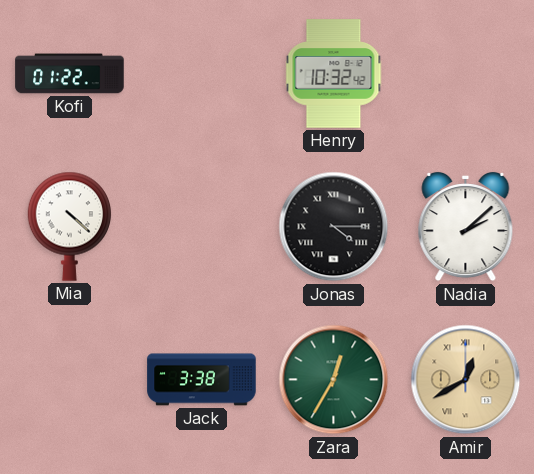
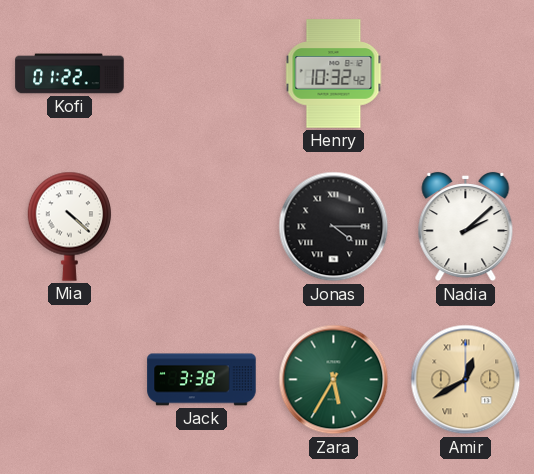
Zara: 12:35 -> 5:35
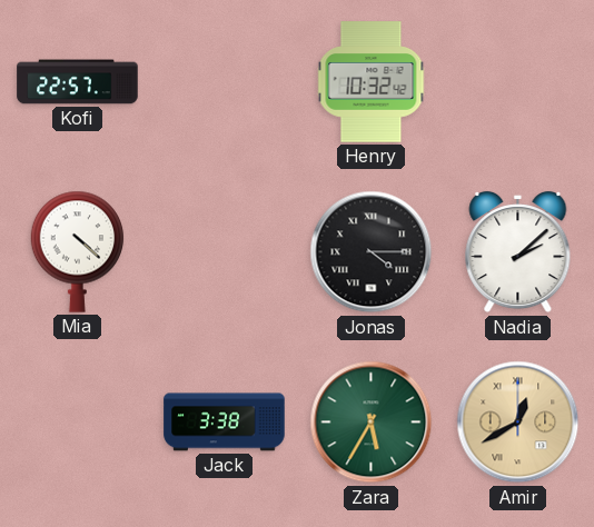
Kofi: 01:22 -> 22:57
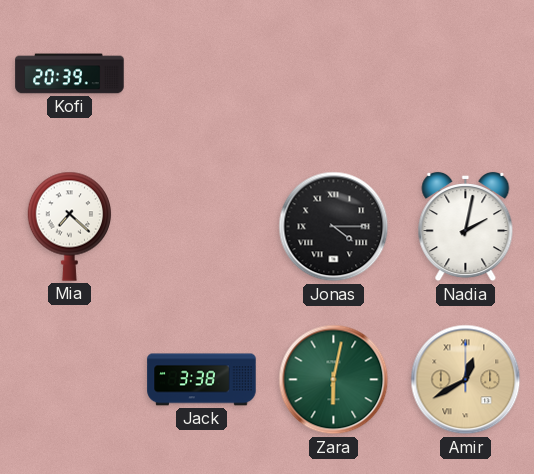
Kofi: 22:57 -> 20:39
Henry: 10:32 -> none
Mia: 4:22 -> 7:22
Nadia: 2:08 -> 2:02
Zara: 5:35 -> 6:02
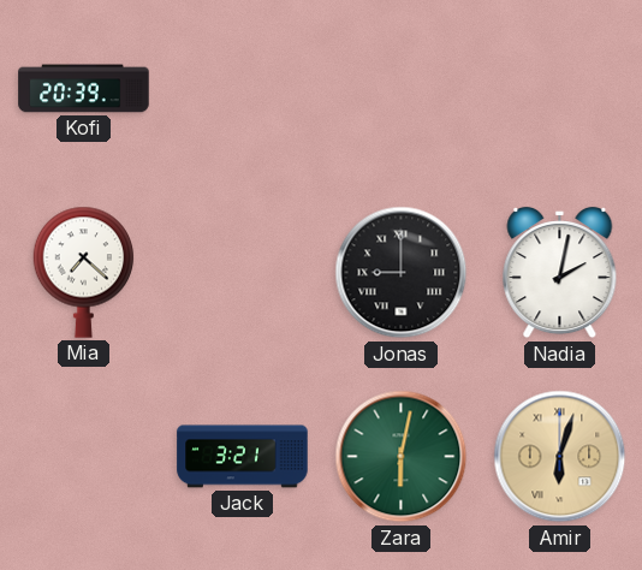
Jonas: 4:15 -> 9:00
Jack: 3:38 -> 3:21
Amir: 12:40 -> 6:03
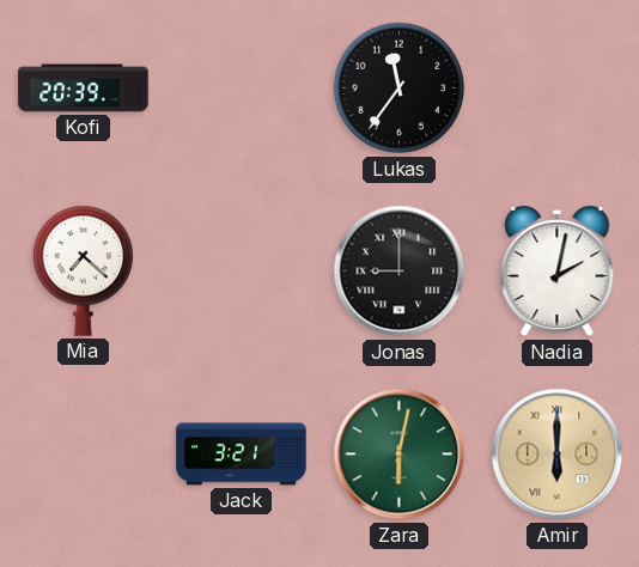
Lukas: none -> 11:36
Amir: 6:03 -> 6:00
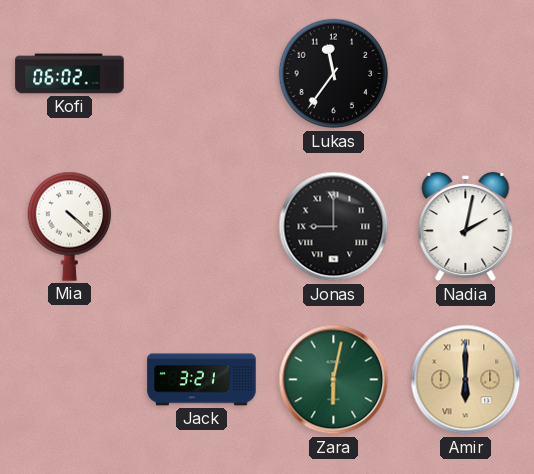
Kofi: 20:39 -> 06:02
Mia: 7:22 -> 4:22
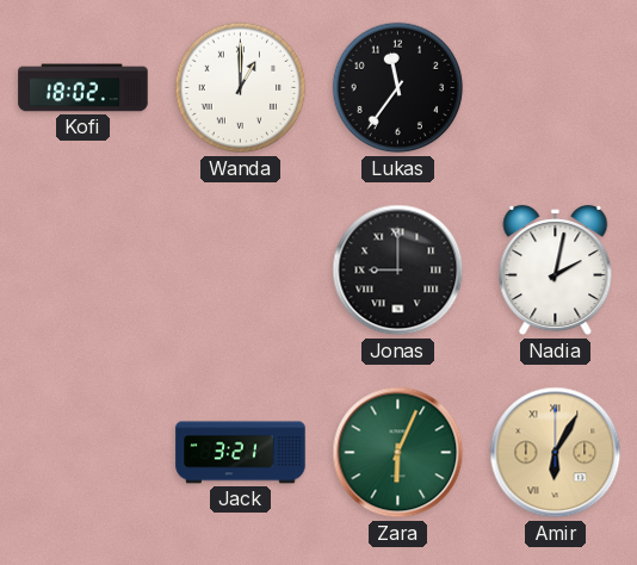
Kofi: 06:02 -> 18:02
Wanda: none -> 1:00
Mia: 4:22 -> none
Zara: 6:02 -> 6:04
Amir: 6:00 -> 6:05
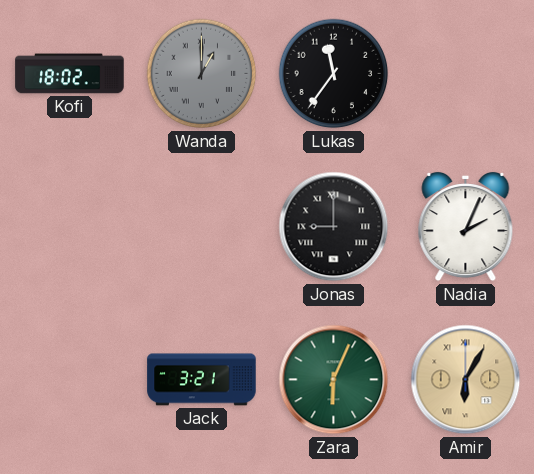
Wanda dial: white -> grey
Nadia: 2:02 -> 2:04
